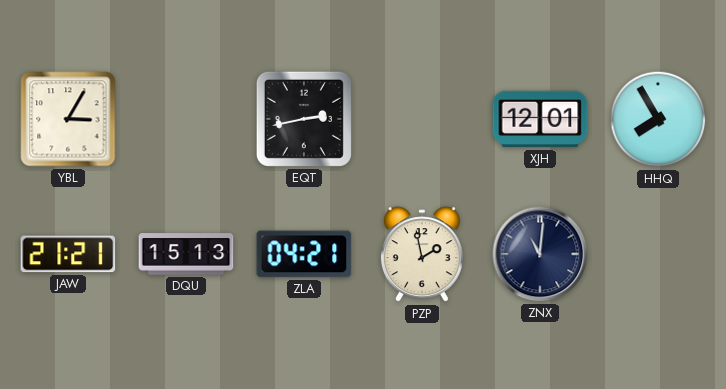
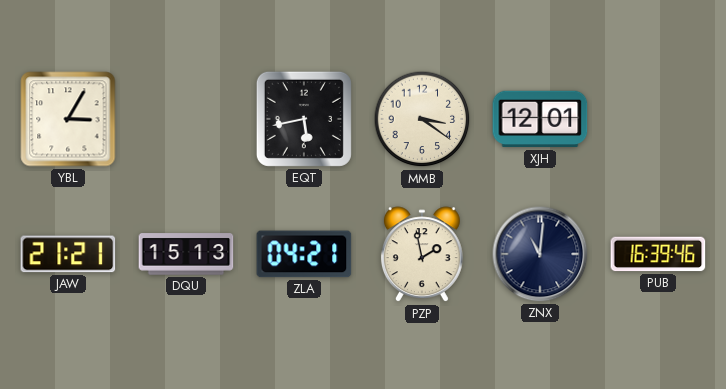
EQT: 2:43 -> 5:43
MMB: none -> 3:21
HHQ: 7:55 -> none
PUB: none -> 16:39
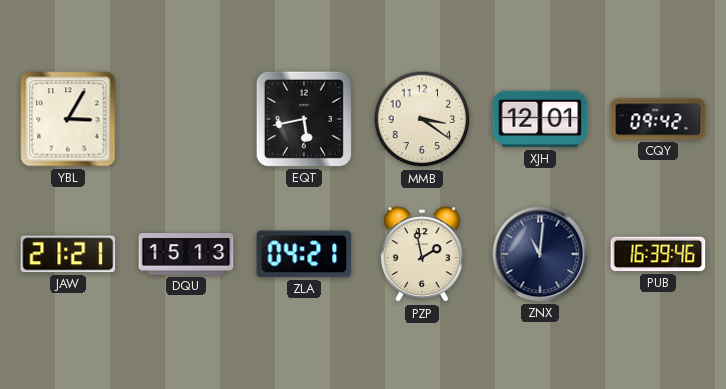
CQY: none -> 09:42
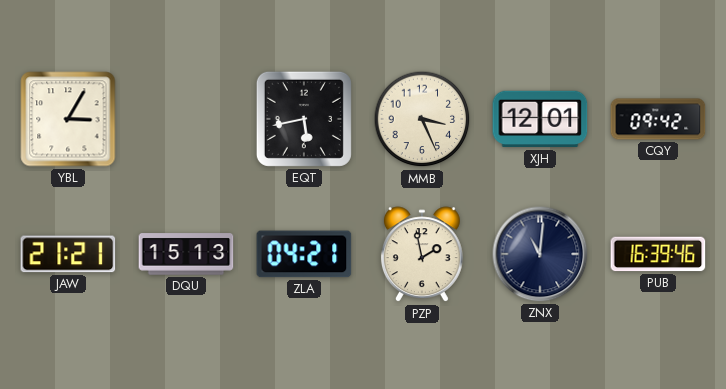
MMB: 3:21 -> 3:26
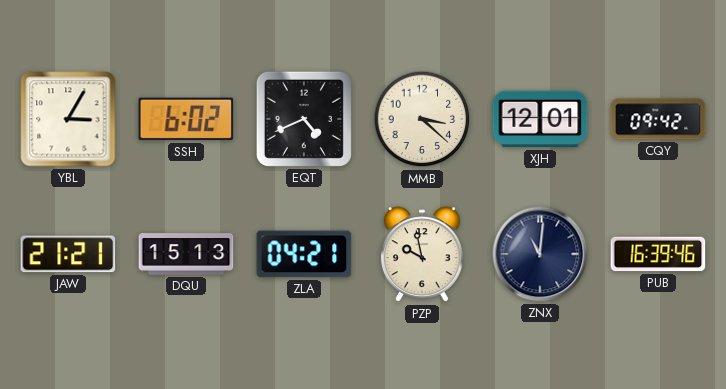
SSH: none -> 6:02
EQT: 5:43 -> 4:41
MMB: 3:26 -> 3:22
PZP: 1:58 -> 9:58
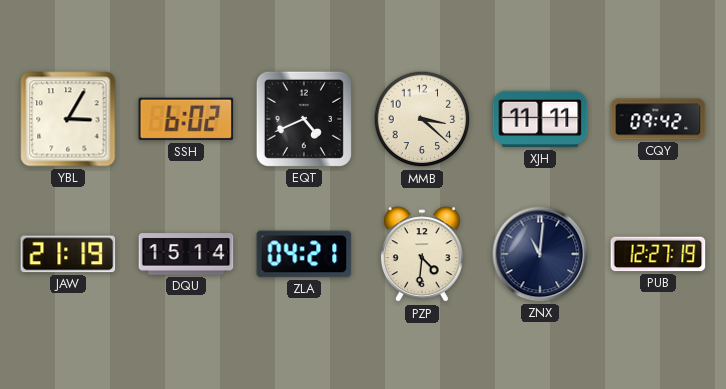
XJH: 12:01 -> 11:11
JAW: 21:21 -> 21:19
DQU: 15:13 -> 15:14
PZP: 9:58 -> 4:31
PUB: 16:39 -> 12:27
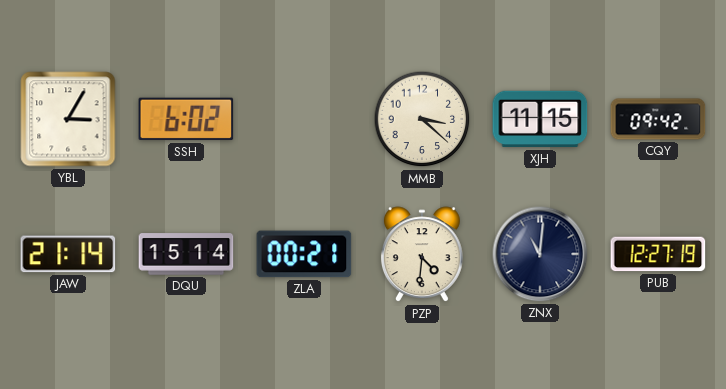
EQT: 4:41 -> none
XJH: 11:11 -> 11:15
JAW: 21:19 -> 21:14
ZLA: 04:21 -> 00:21
